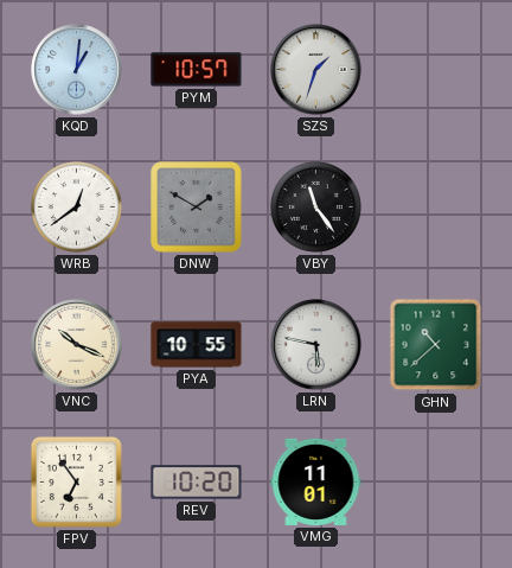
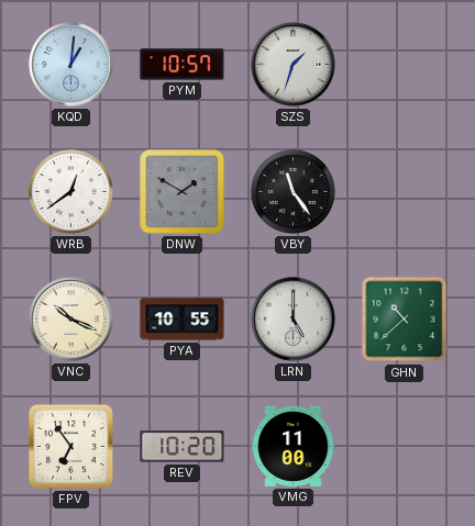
LRN: 5:47 -> 5:00
VMG: 11:01 -> 11:00
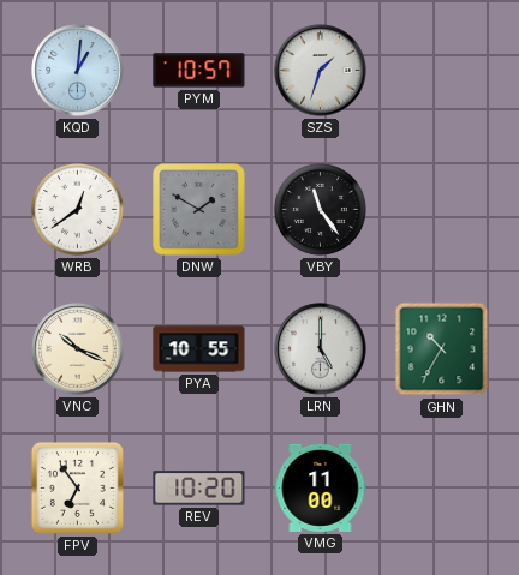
GHN: 10:38 -> 10:35
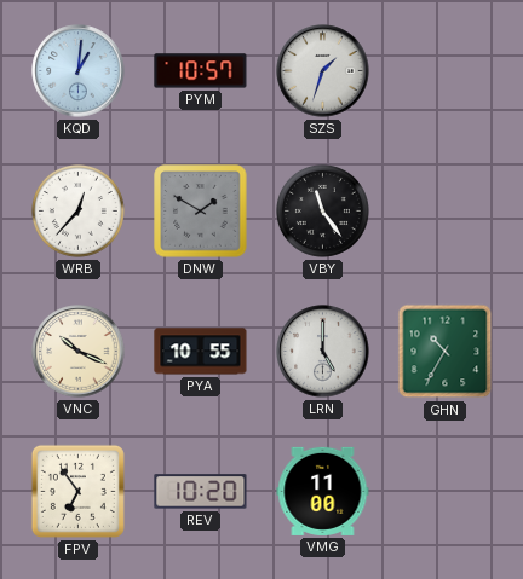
WRB: 12:39 -> 12:37
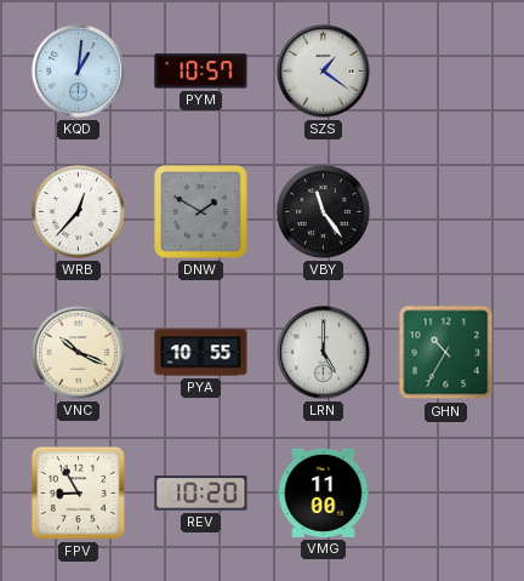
SZS: 1:33 -> 1:21
FPV: 6:54 -> 8:55
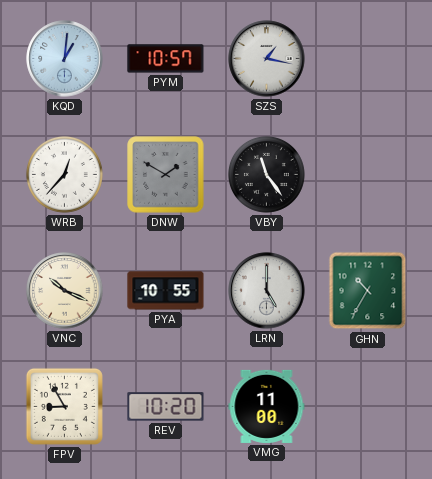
SZS: 1:21 -> 1:17
